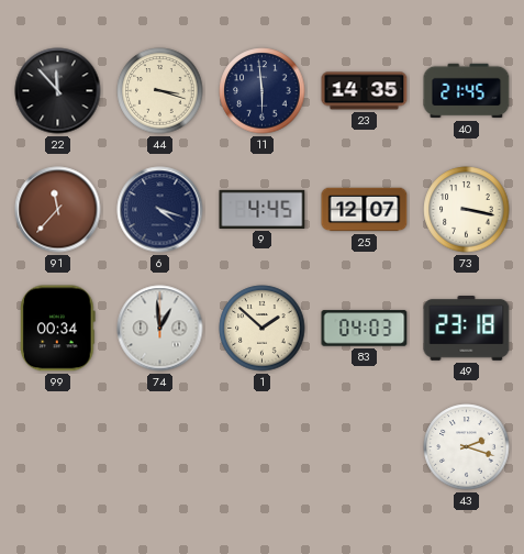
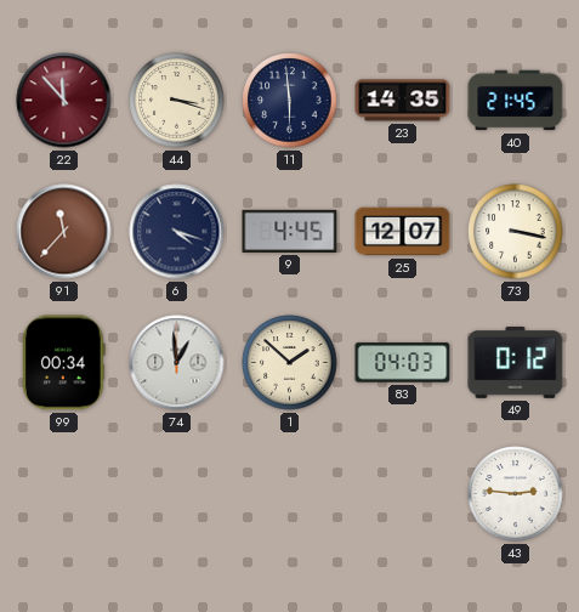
22 dial: black -> burgundy
49: 23:18 -> 0:12
43: 2:18 -> 2:46
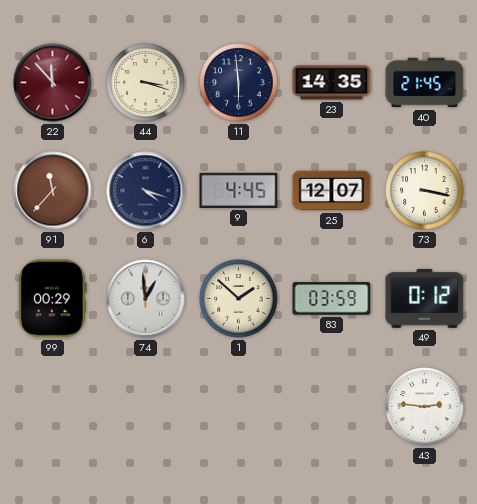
99: 00:34 -> 00:29
83: 04:03 -> 03:59
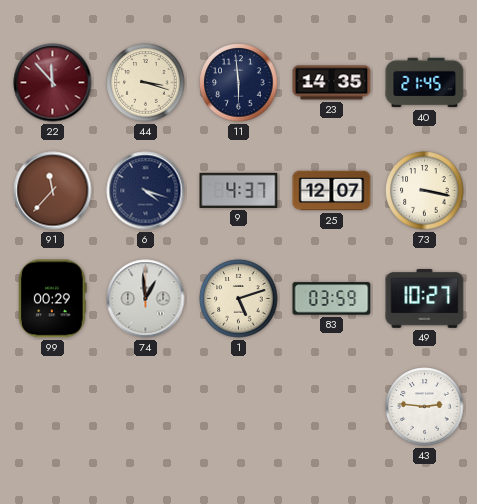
9: 4:45 -> 4:37
1: 1:52 -> 5:12
49: 0:12 -> 10:27
